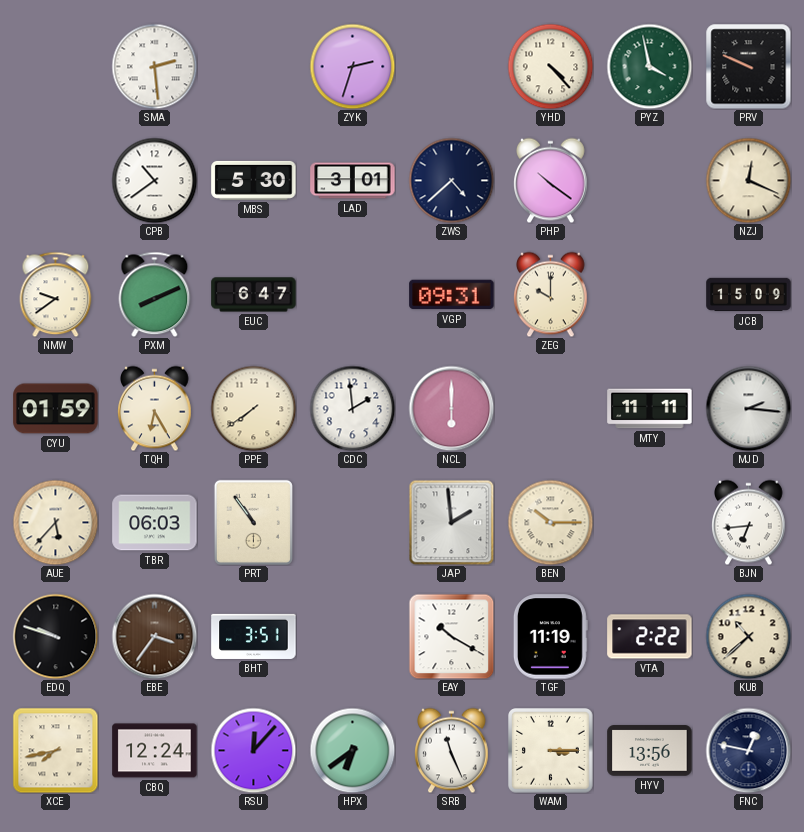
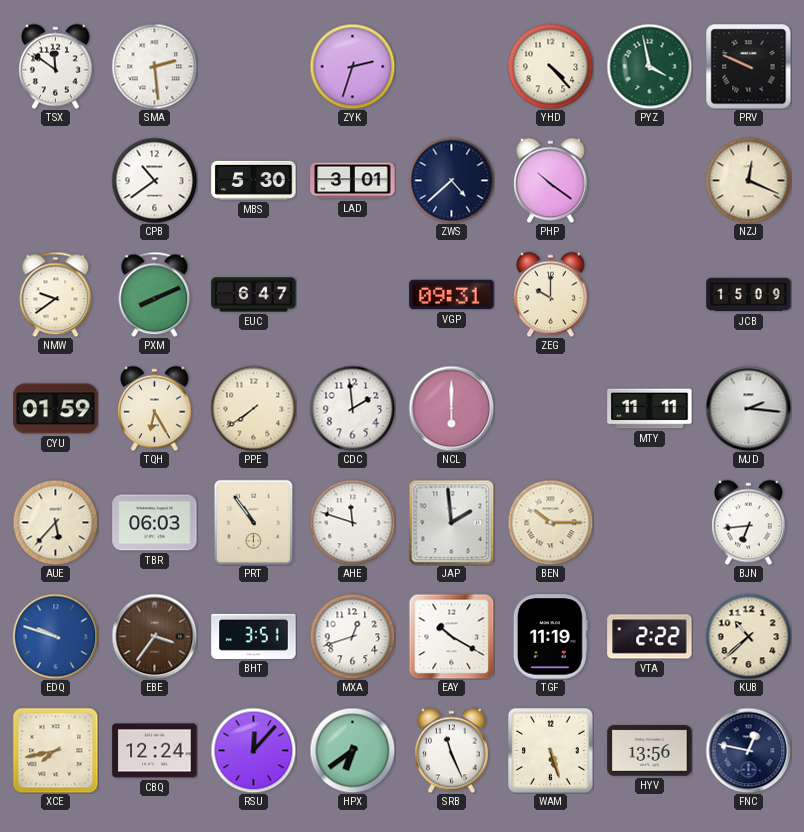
TSX: none -> 11:51
AHE: none -> 11:48
EDQ dial: black -> blue
MXA: none -> 12:42
WAM: 3:15 -> 5:27
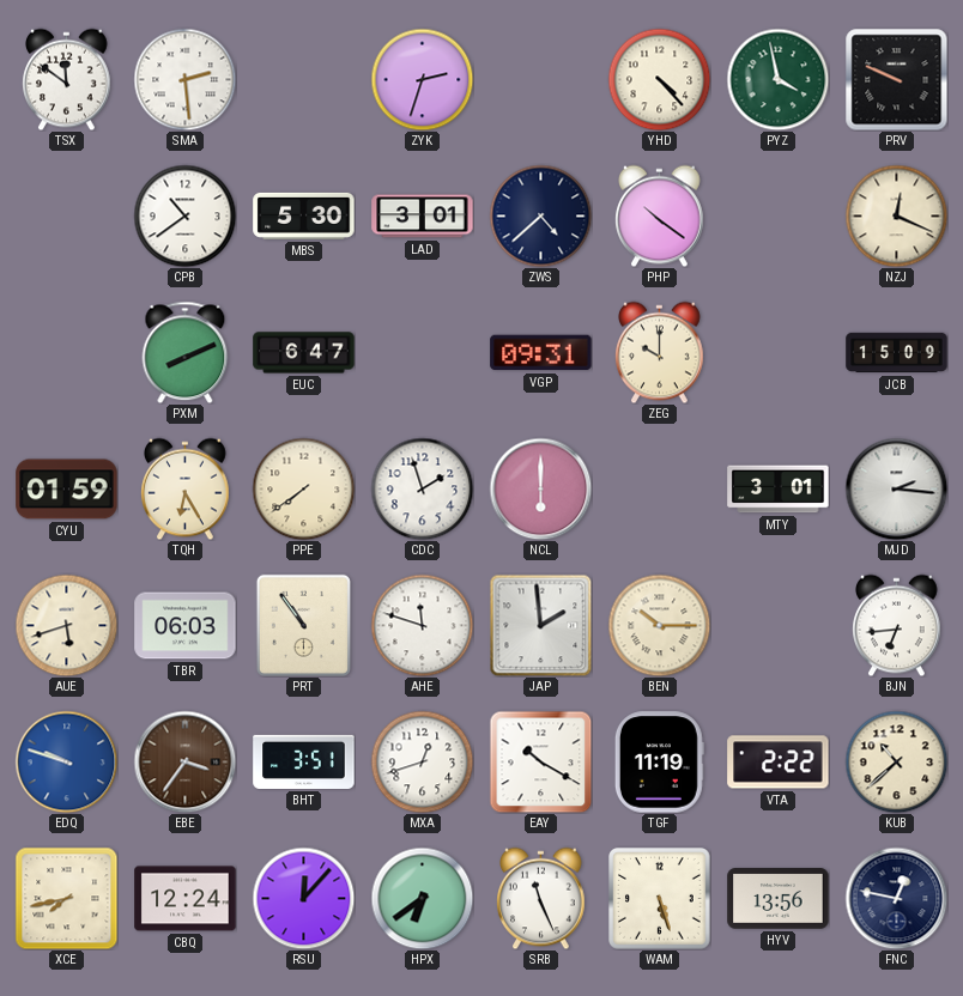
NMW: 9:39 -> none
CDC: 1:59 -> 1:57
MTY: 11:11 -> 3:01
AUE: 5:37 -> 5:42
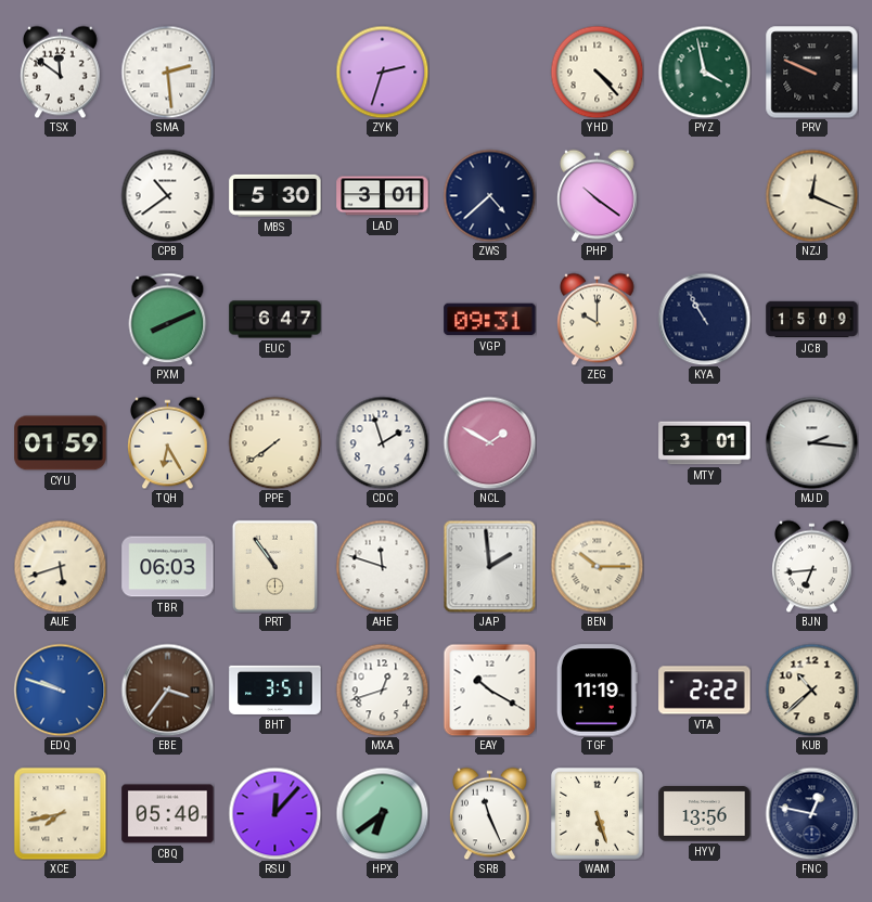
KYA: none -> 10:55
NCL: 6:00 -> 1:50
CBQ: 12:24 -> 05:40
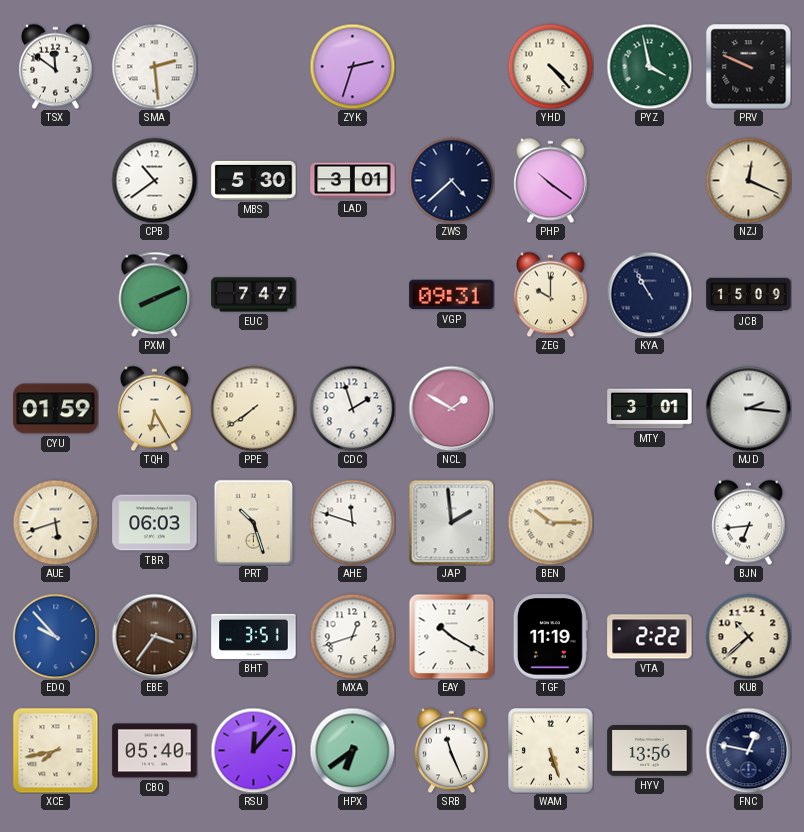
EUC: 6:47 -> 7:47
PRT: 10:54 -> 10:27
EDQ: 9:48 -> 9:53
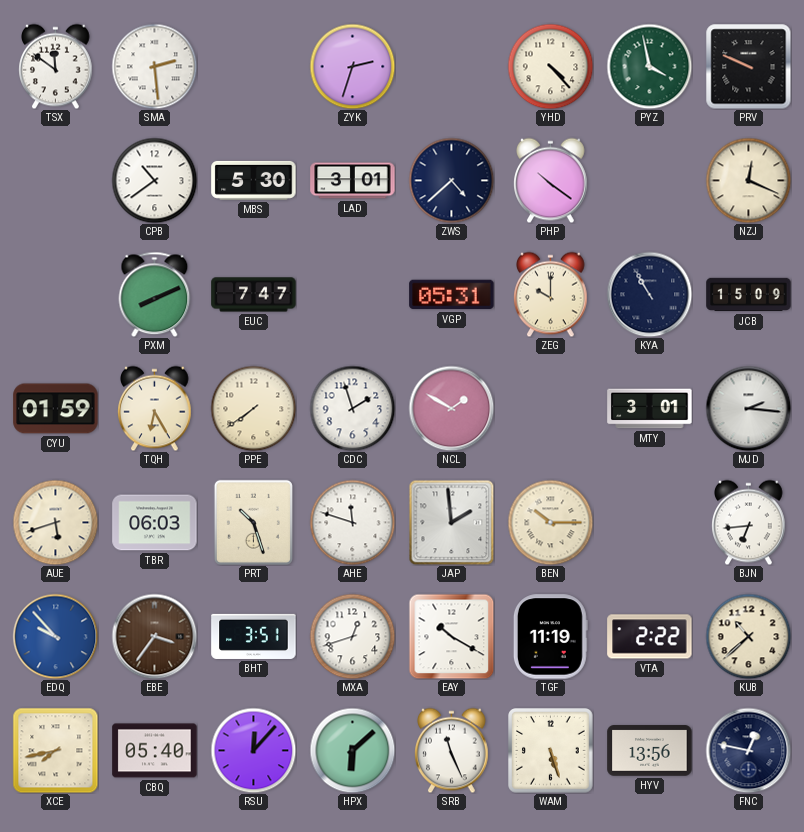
VGP: 09:31 -> 05:31
HPX: 6:39 -> 6:08
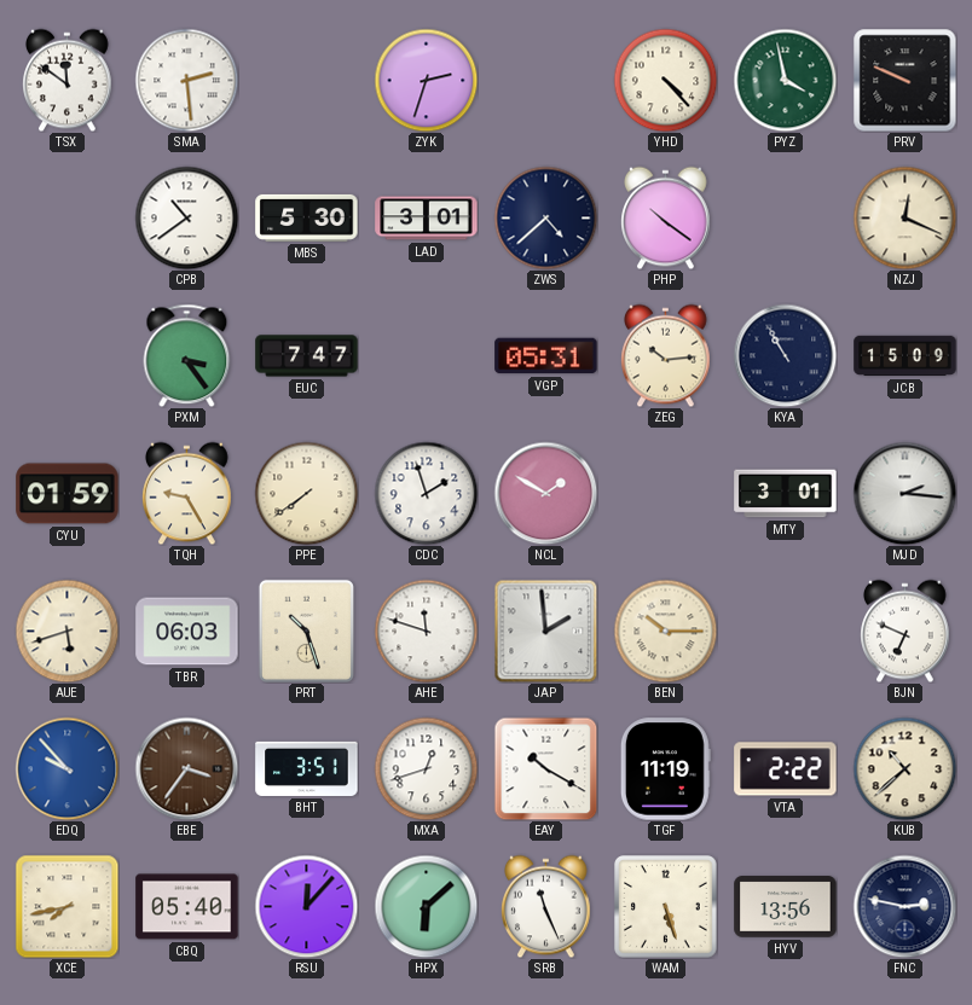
PXM: 8:11 -> 3:24
ZEG: 10:00 -> 10:14
TQH: 6:25 -> 9:25
BJN: 6:44 -> 6:49
FNC: 12:47 -> 2:47
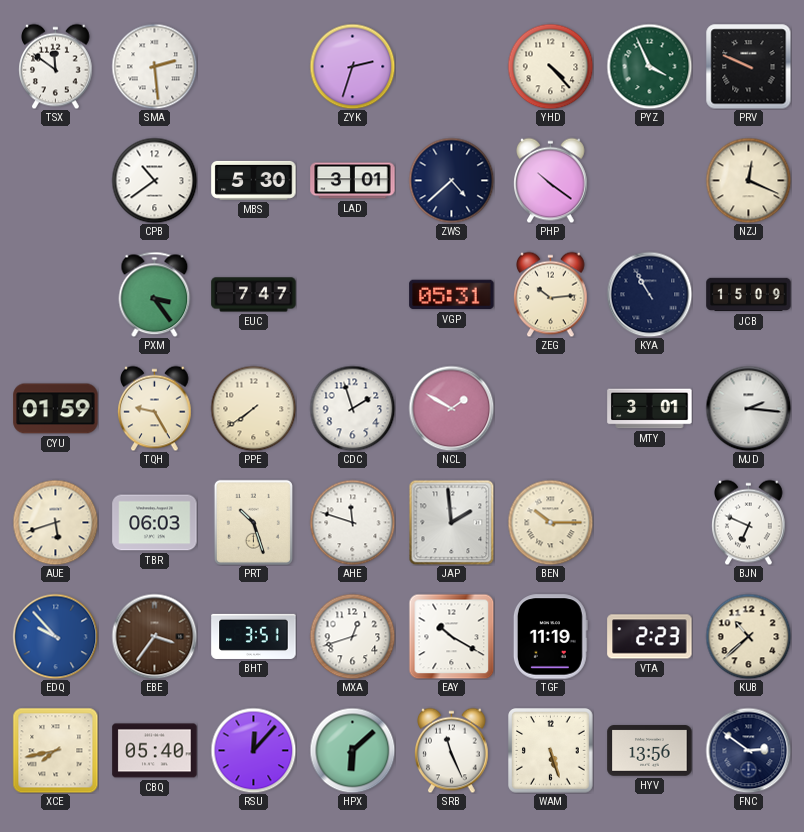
PYZ: 3:58 -> 3:56
VTA: 2:22 -> 2:23
FNC: 2:47 -> 2:51
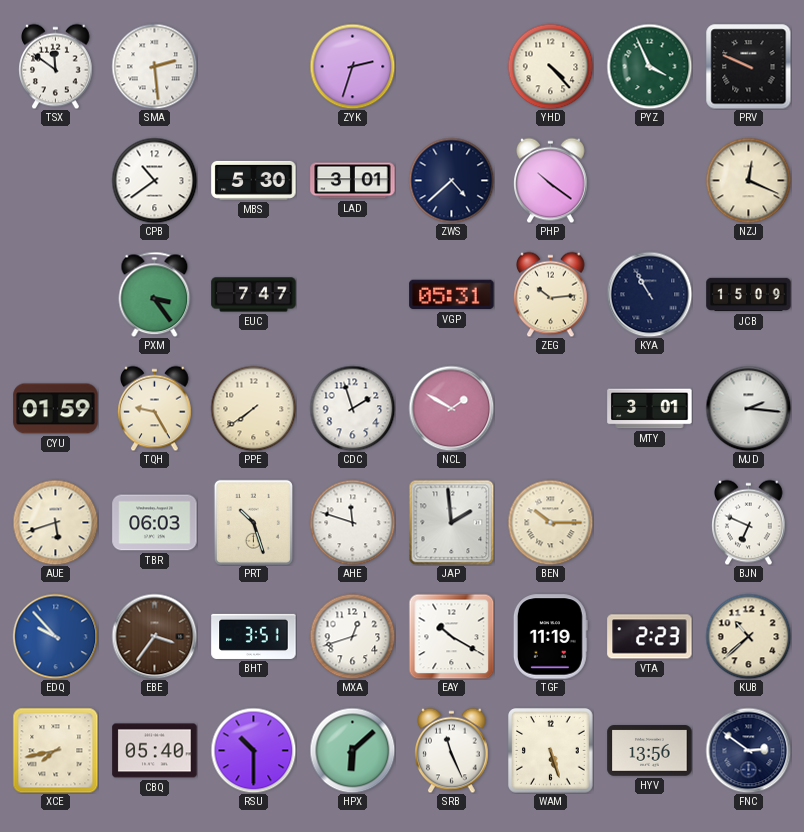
RSU: 12:07 -> 10:30
